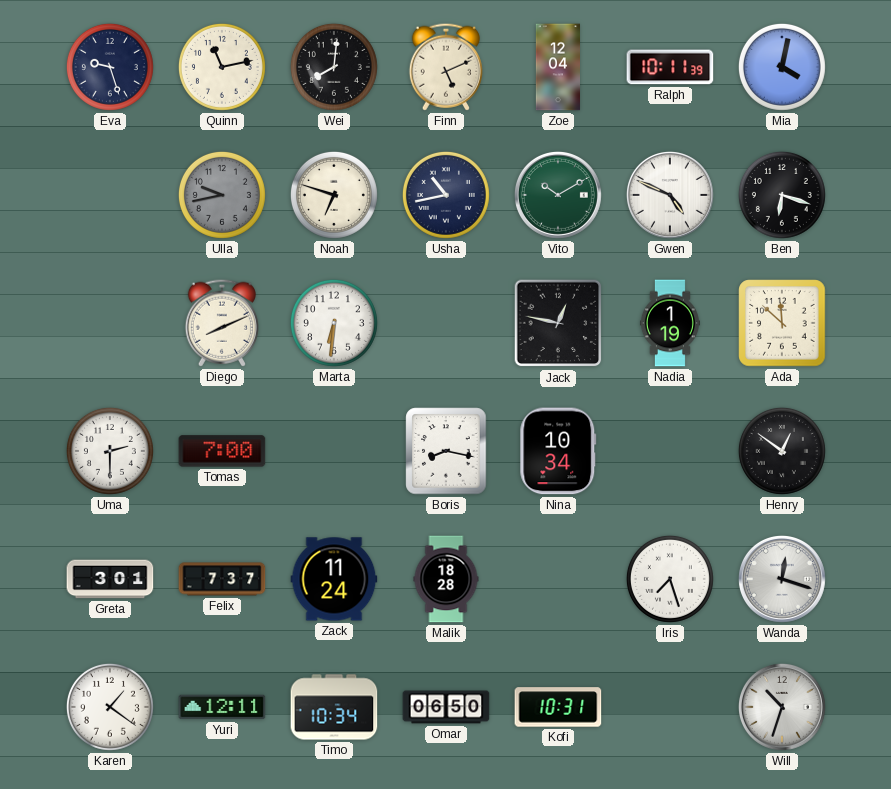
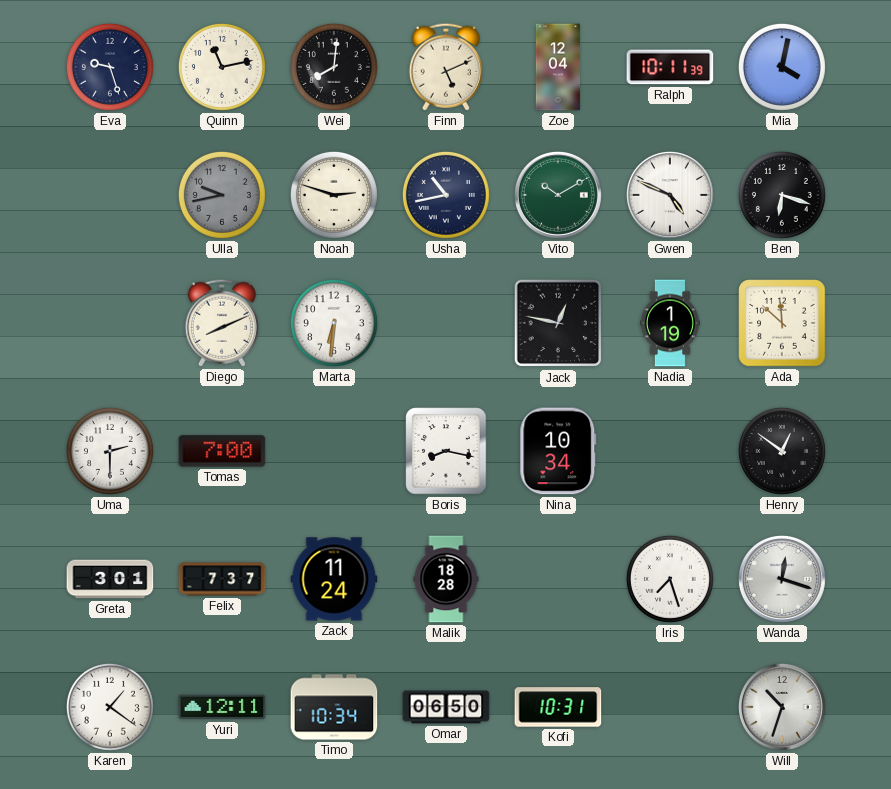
Noah: 6:48 -> 2:48
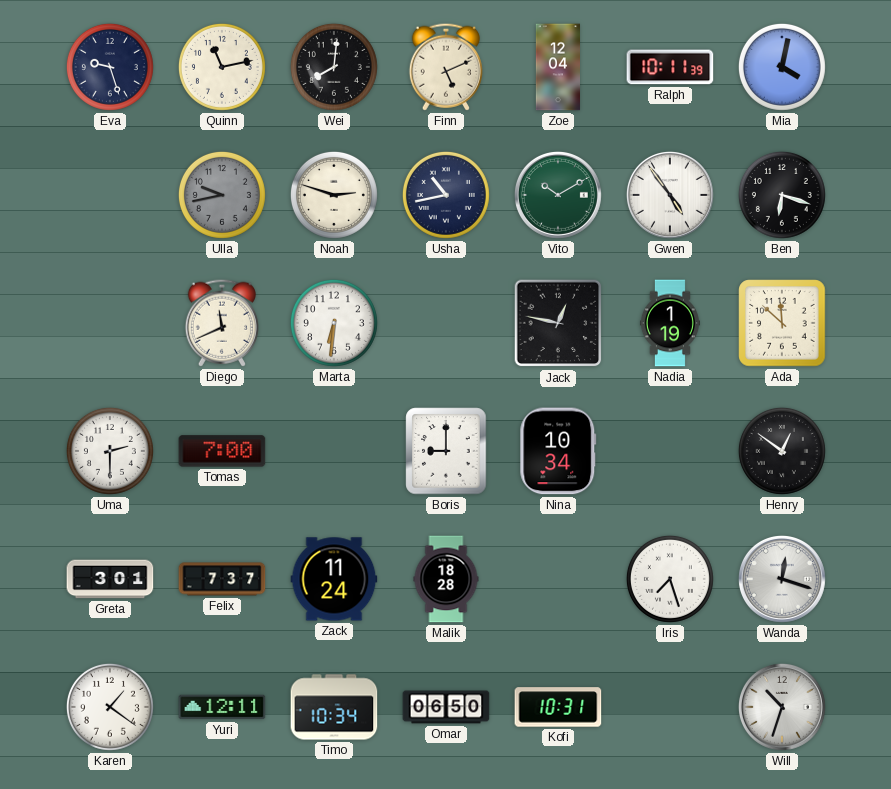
Gwen: 4:49 -> 4:54
Diego: 8:11 -> 11:41
Boris: 8:17 -> 9:00
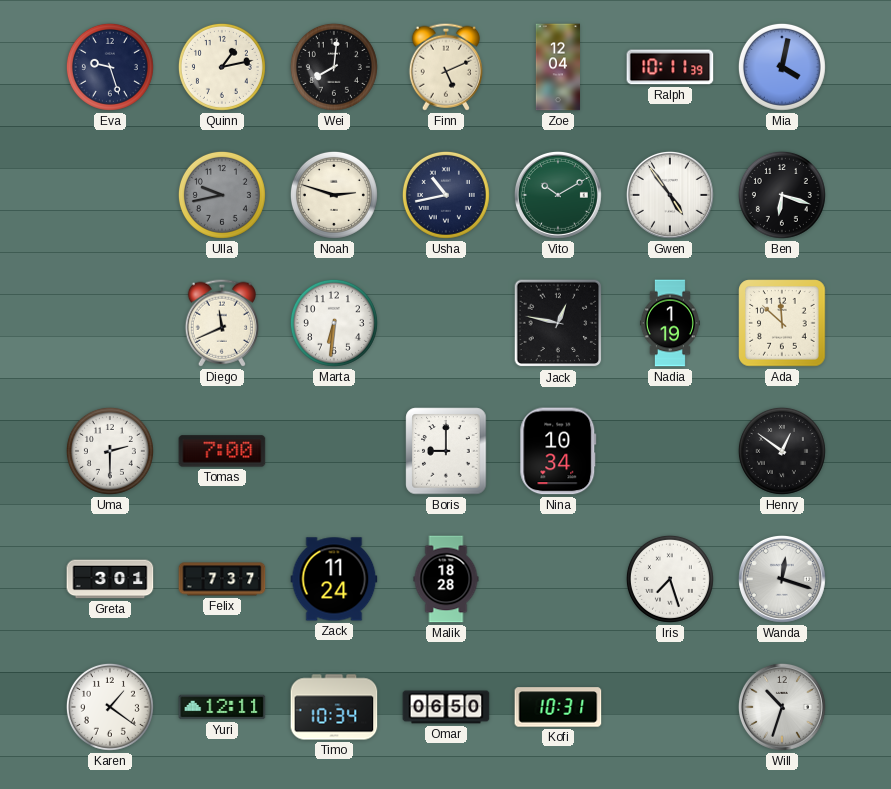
Quinn: 11:13 -> 1:13
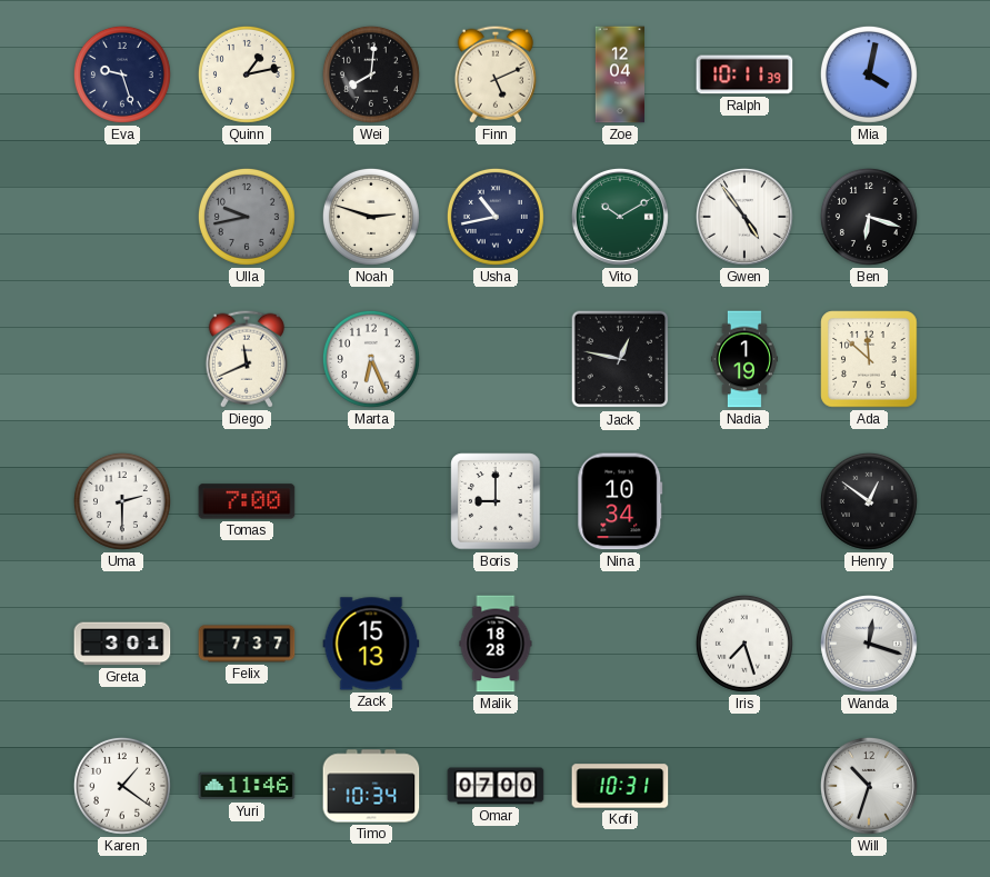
Marta: 6:31 -> 6:26
Zack: 11:24 -> 15:13
Yuri: 12:11 -> 11:46
Omar: 06:50 -> 07:00
